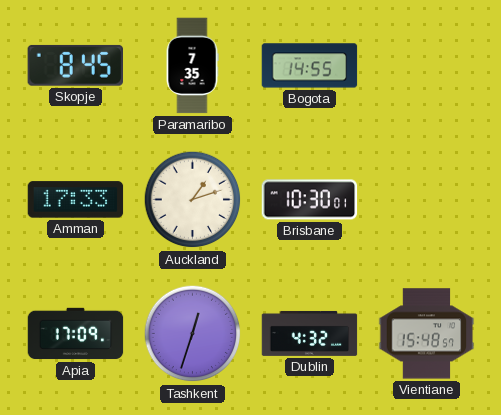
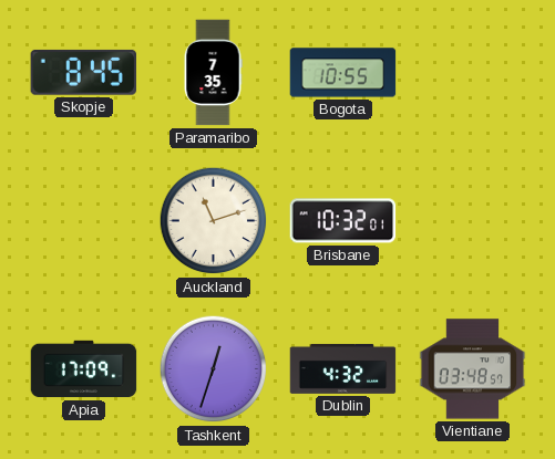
Bogota: 14:55 -> 10:55
Amman: 17:33 -> none
Auckland: 1:12 -> 11:12
Brisbane: 10:30 -> 10:32
Vientiane: 15:48 -> 03:48
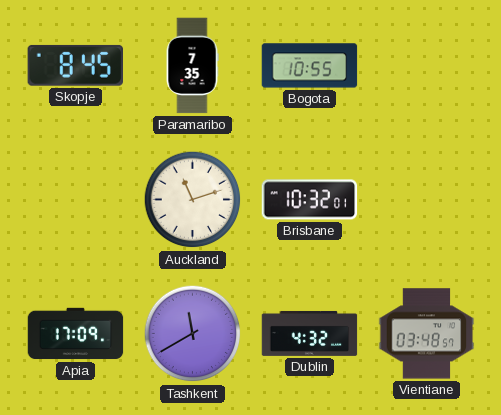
Tashkent: 12:33 -> 11:40
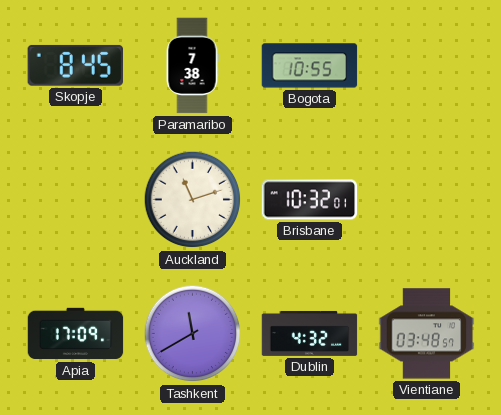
Paramaribo: 7:35 -> 7:38
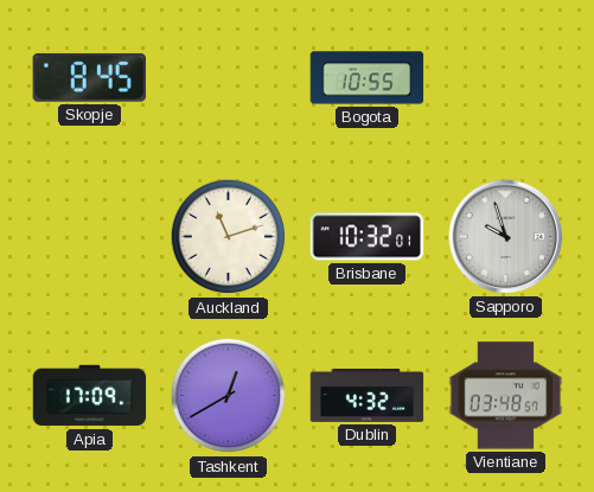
Paramaribo: 7:38 -> none
Sapporo: none -> 9:57
Tashkent: 11:40 -> 12:40
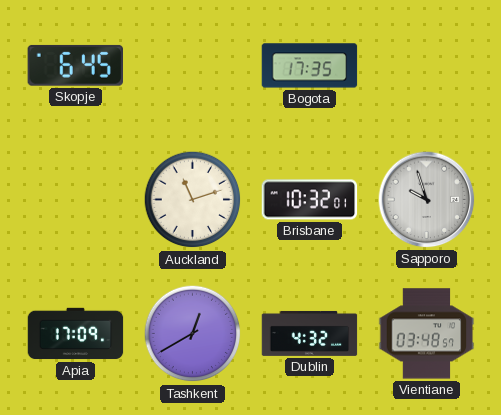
Skopje: 8:45 -> 6:45
Bogota: 10:55 -> 17:35
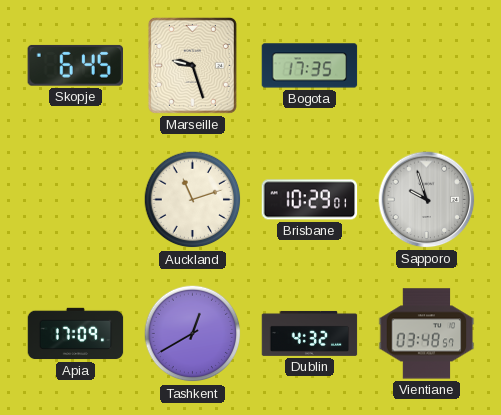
Marseille: none -> 9:27
Brisbane: 10:32 -> 10:29
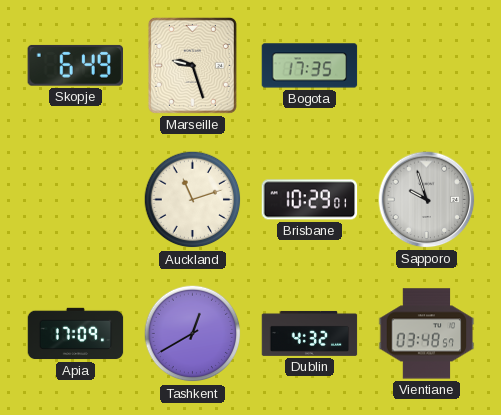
Skopje: 6:45 -> 6:49
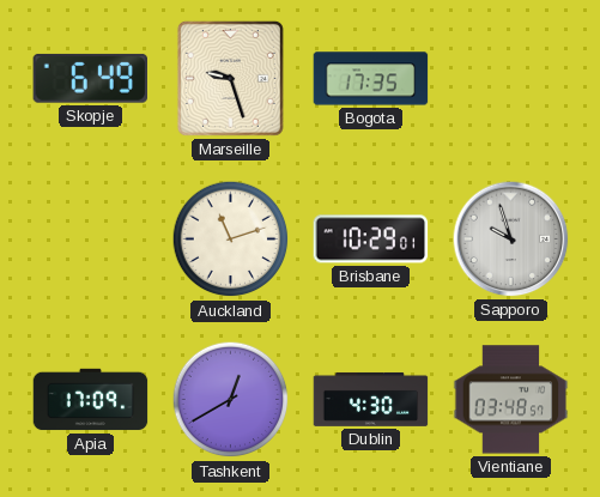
Dublin: 4:32 -> 4:30
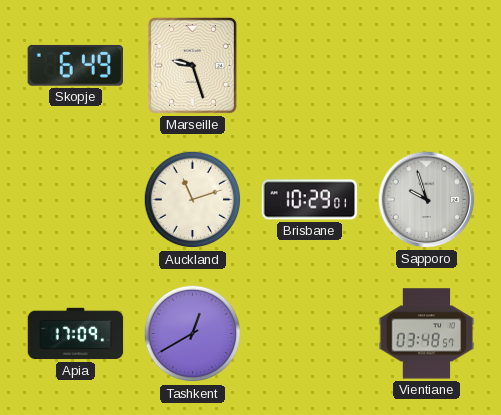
Bogota: 17:35 -> none
Dublin: 4:30 -> none
